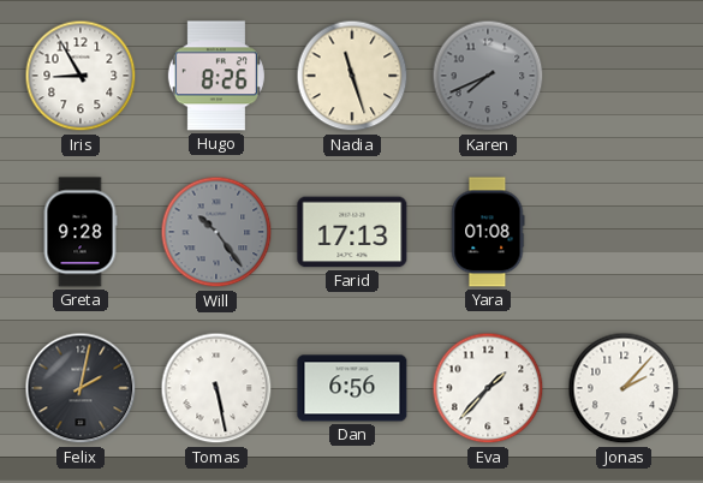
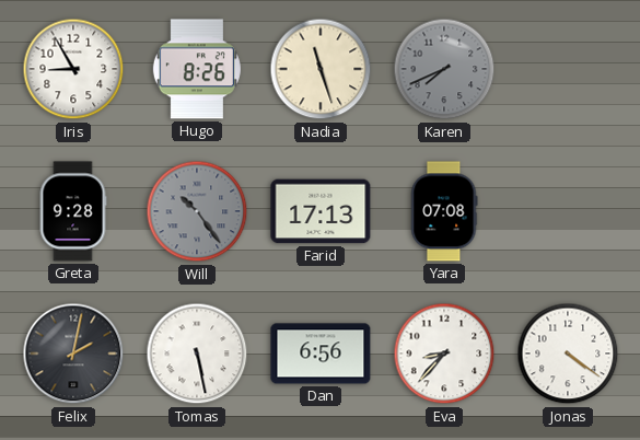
Yara: 01:08 -> 07:08
Eva: 1:37 -> 8:37
Jonas: 2:07 -> 4:21
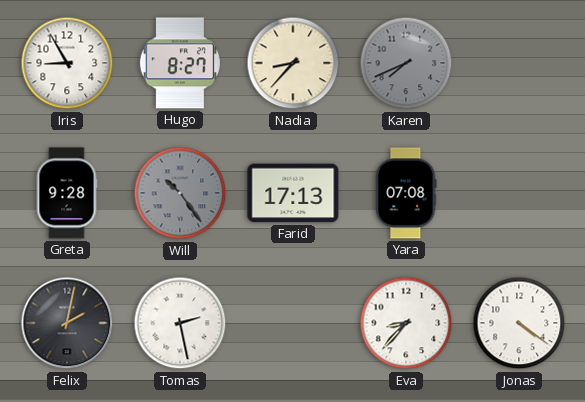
Hugo: 8:26 -> 8:27
Nadia: 11:27 -> 8:37
Tomas: 5:28 -> 2:28
Dan: 6:56 -> none
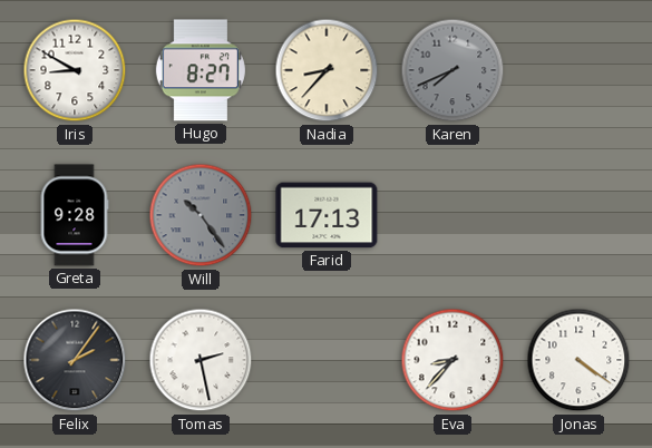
Iris: 8:55 -> 8:50
Yara: 07:08 -> none
Felix: 2:02 -> 2:06
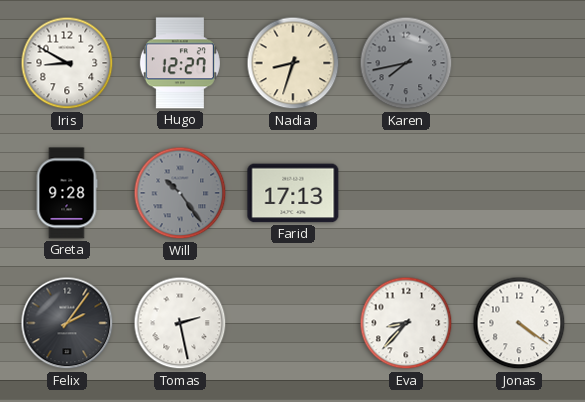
Hugo: 8:27 -> 12:27
Nadia: 8:37 -> 8:33
Karen: 7:41 -> 7:43
